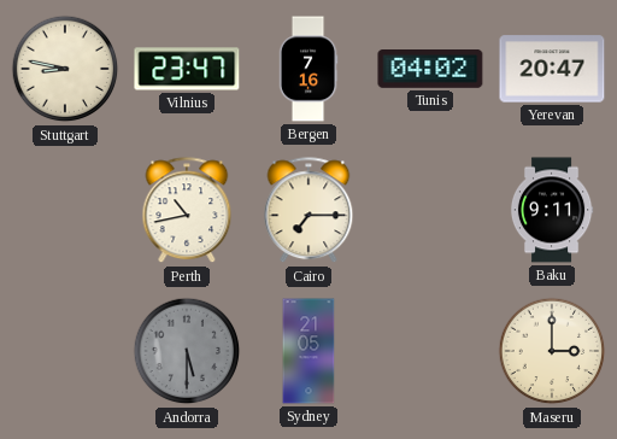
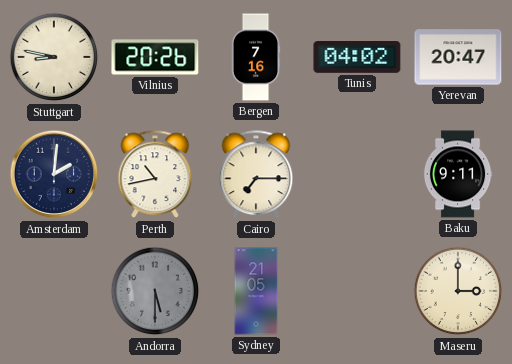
Vilnius: 23:47 -> 20:26
Amsterdam: none -> 2:01
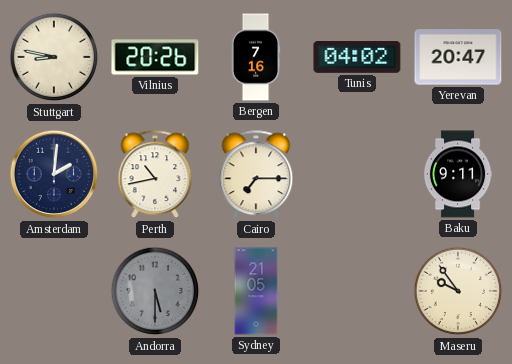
Maseru: 3:00 -> 9:54
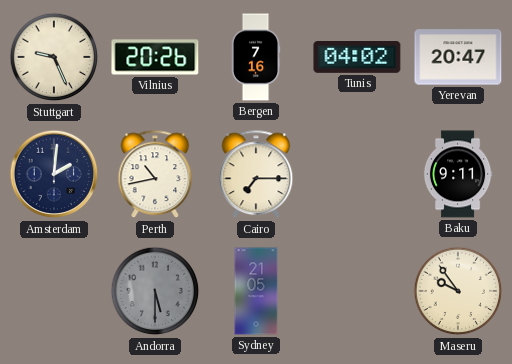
Stuttgart: 8:47 -> 9:26
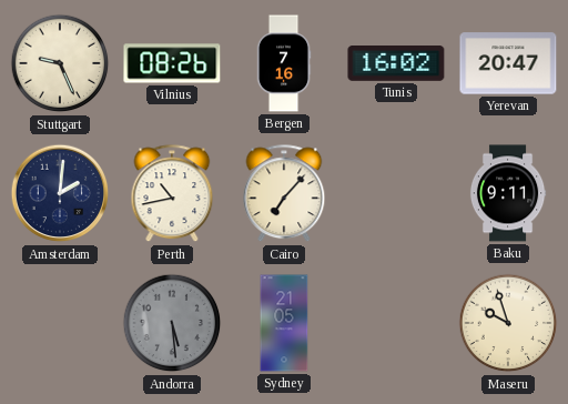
Vilnius: 20:26 -> 08:26
Tunis: 04:02 -> 16:02
Cairo: 7:15 -> 7:07
Andorra: 5:30 -> 5:29
Maseru: 9:54 -> 9:57
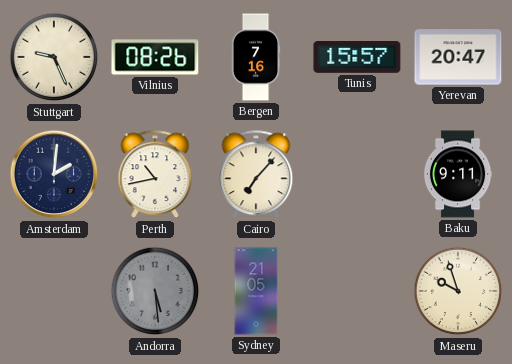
Tunis: 16:02 -> 15:57
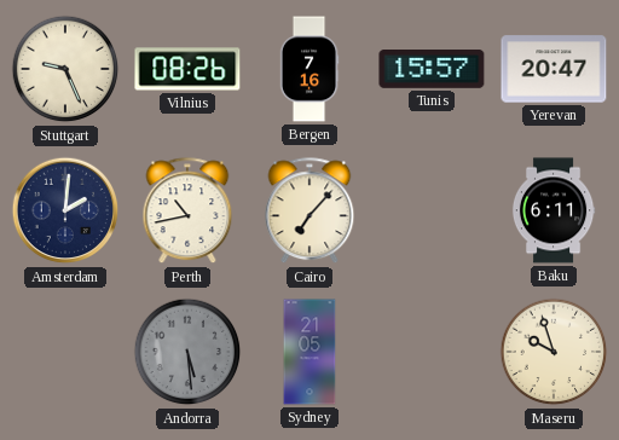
Baku: 9:11 -> 6:11
